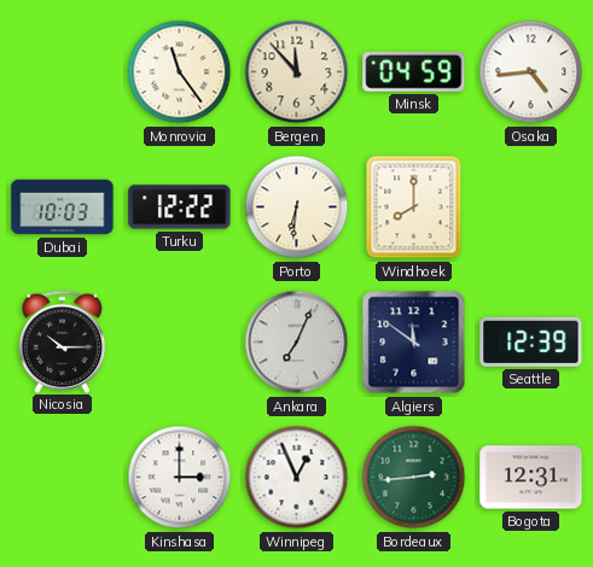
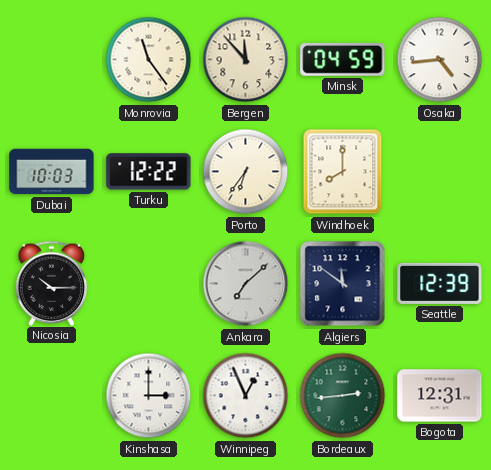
Porto: 6:31 -> 6:36
Ankara: 7:04 -> 7:08
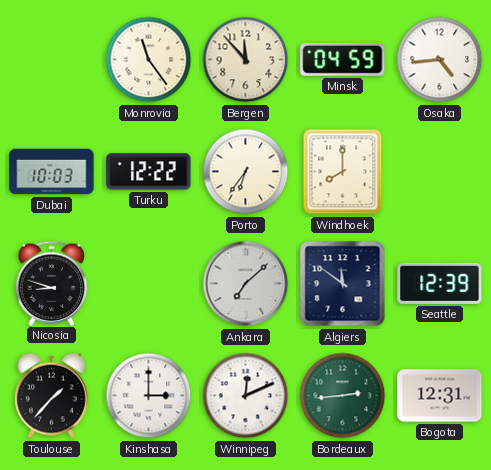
Nicosia: 10:15 -> 8:48
Toulouse: none -> 1:37
Winnipeg: 12:56 -> 12:11
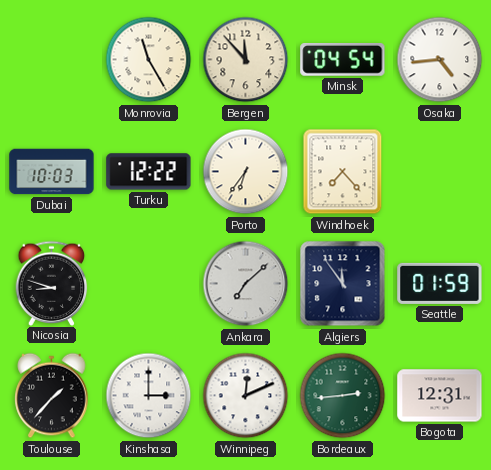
Monrovia: 11:24 -> 11:25
Minsk: 04:59 -> 04:54
Windhoek: 8:00 -> 7:23
Algiers: 11:51 -> 11:54
Seattle: 12:39 -> 01:59
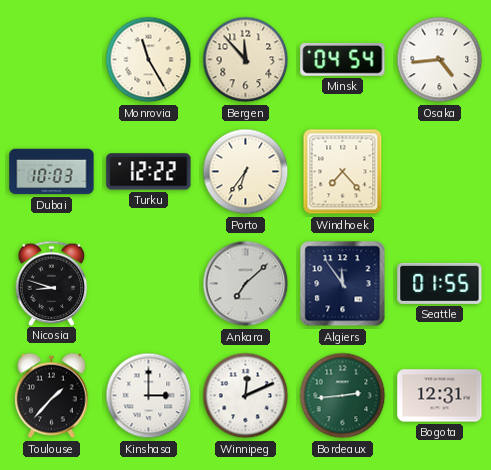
Seattle: 01:59 -> 01:55
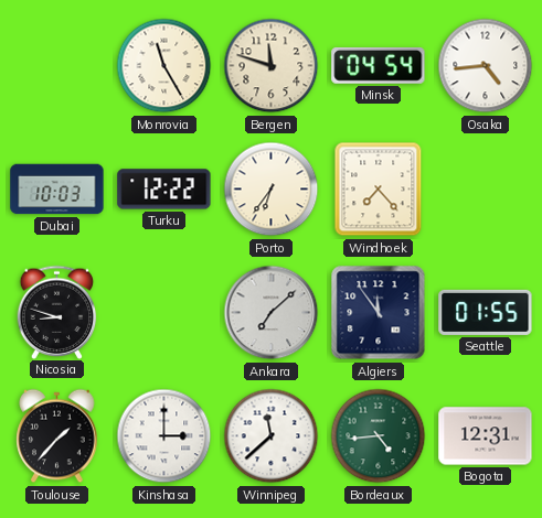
Bergen: 11:53 -> 11:48
Winnipeg: 12:11 -> 11:38
Bordeaux: 2:44 -> 4:44
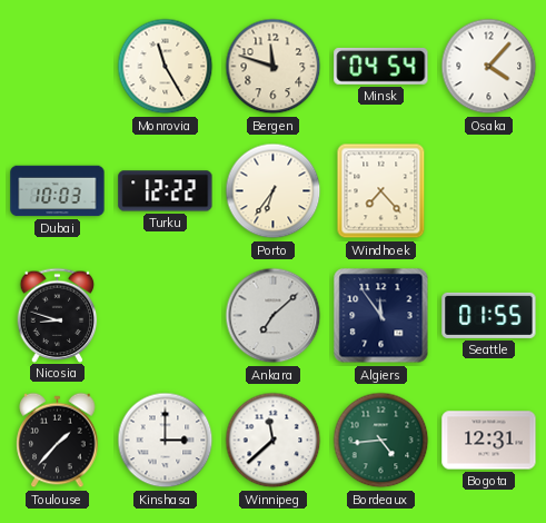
Osaka: 4:44 -> 4:07
